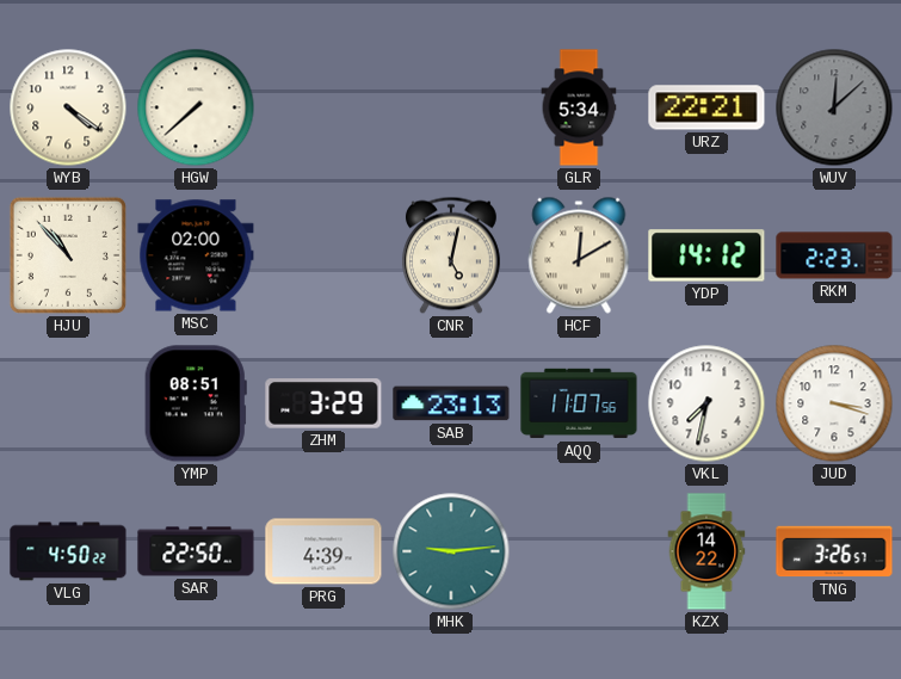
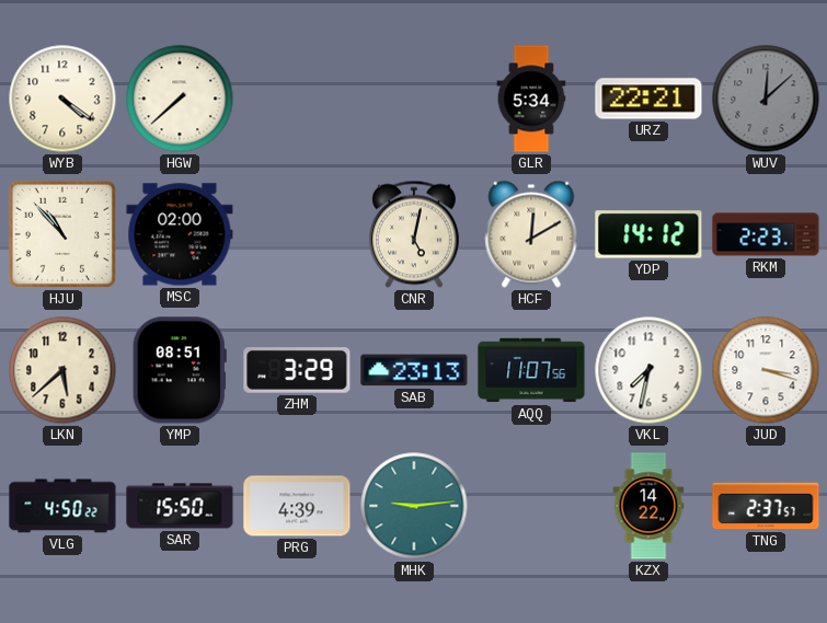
LKN: none -> 5:38
SAR: 22:50 -> 15:50
TNG: 3:26 -> 2:37
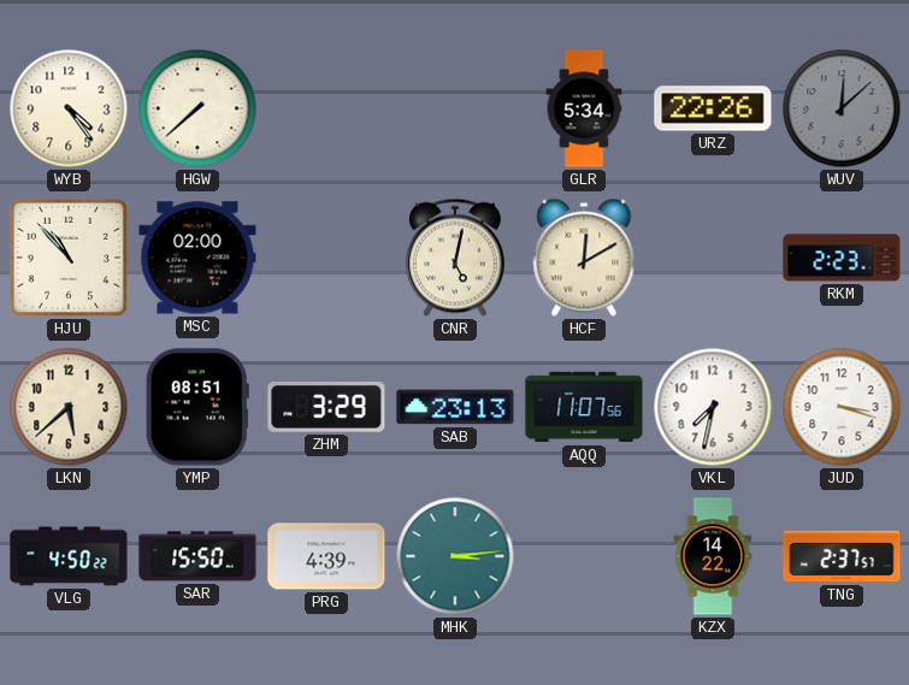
WYB: 4:21 -> 4:24
URZ: 22:21 -> 22:26
YDP: 14:12 -> none
MHK: 9:14 -> 3:14
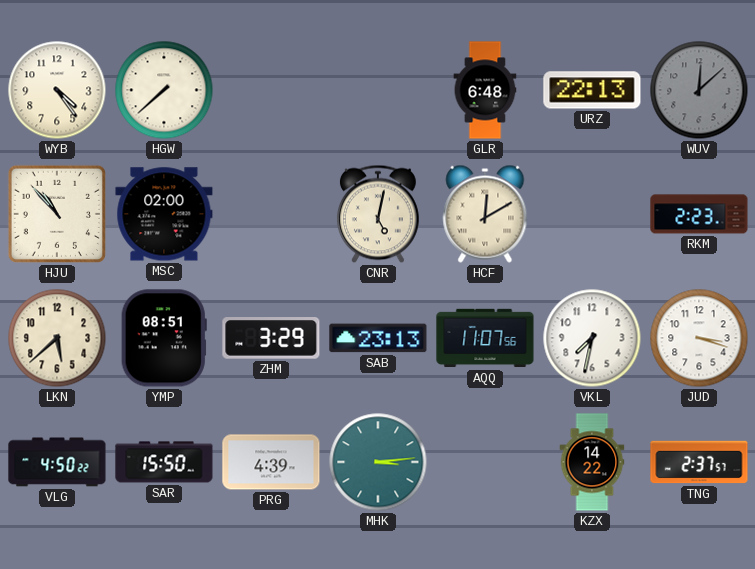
GLR: 5:34 -> 6:48
URZ: 22:26 -> 22:13
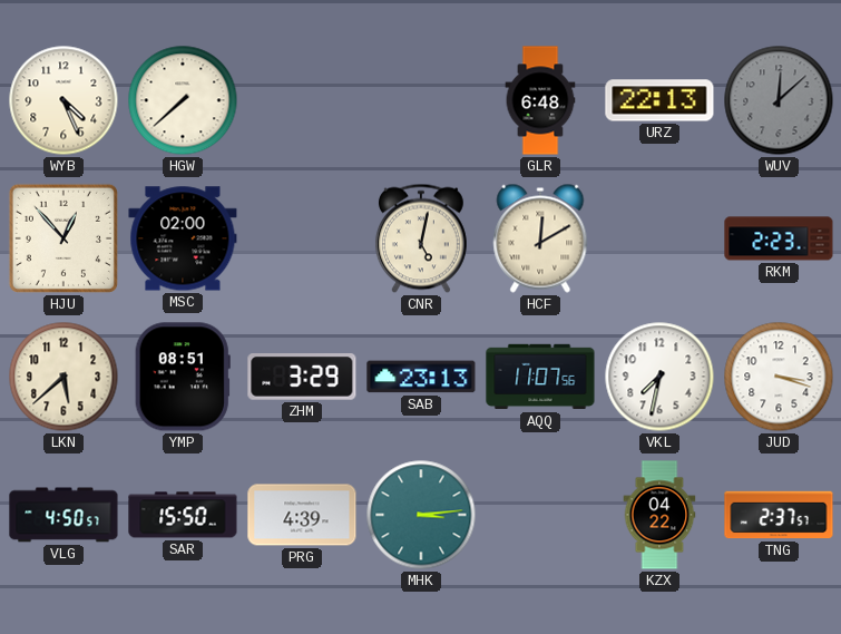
WYB: 4:24 -> 4:26
HJU: 10:53 -> 12:53
VLG: 4:50:22 -> 4:50:57
KZX: 14:22 -> 04:22
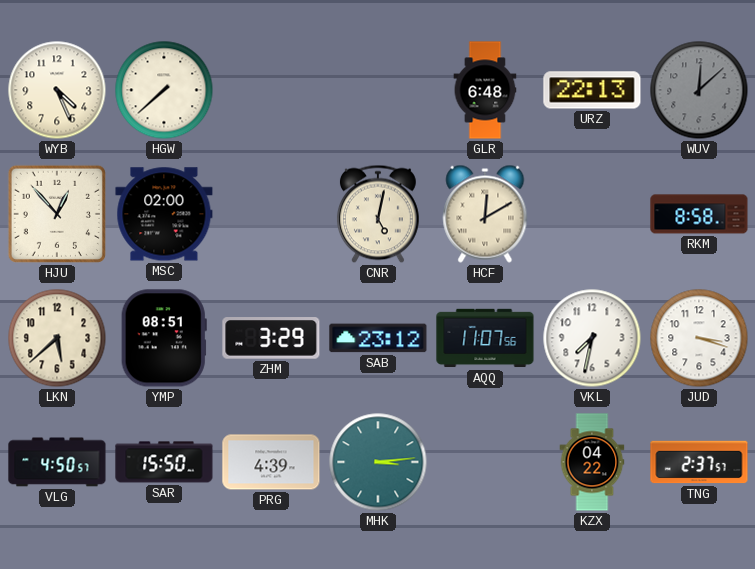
RKM: 2:23 -> 8:58
SAB: 23:13 -> 23:12
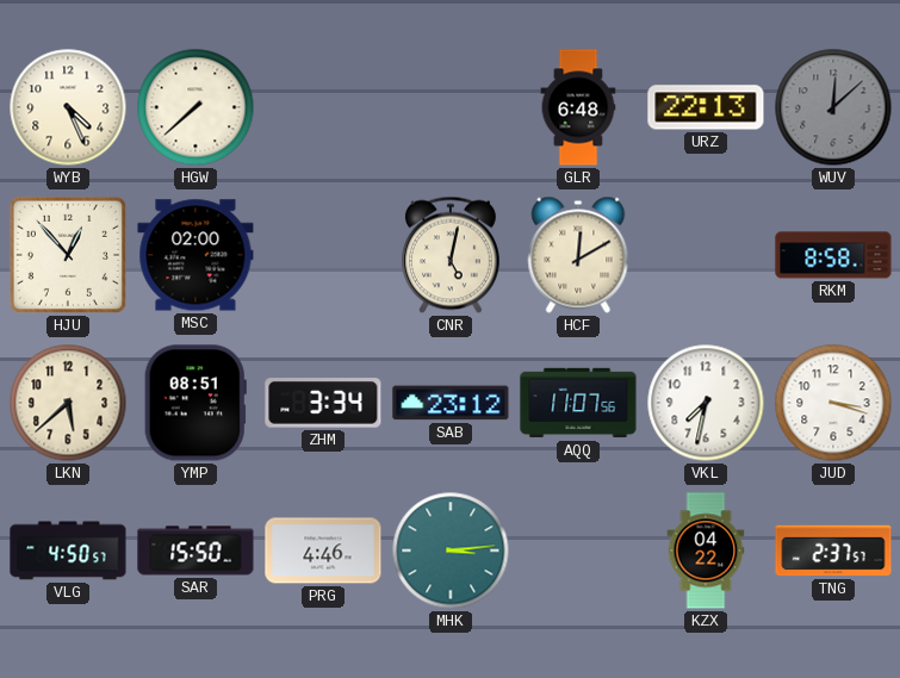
ZHM: 3:29 -> 3:34
PRG: 4:39 -> 4:46
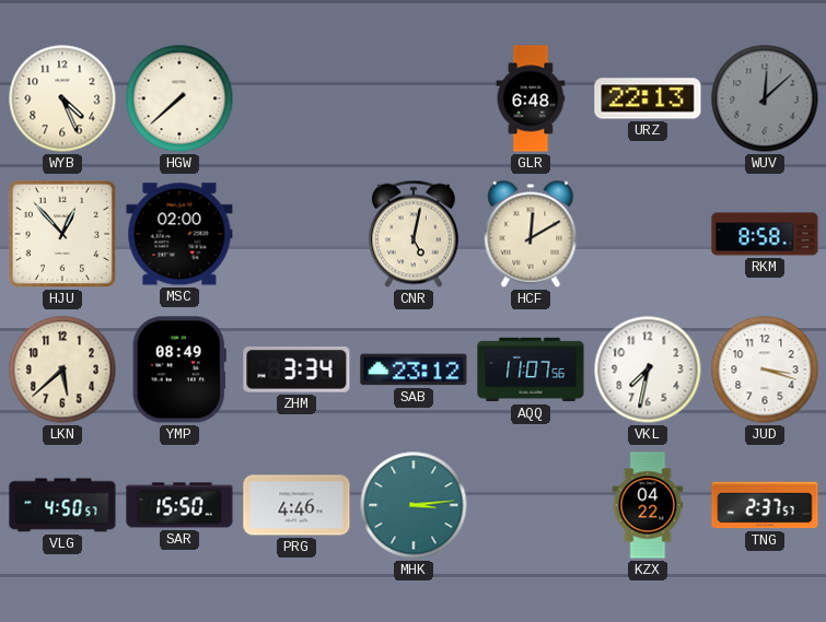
YMP: 08:51 -> 08:49
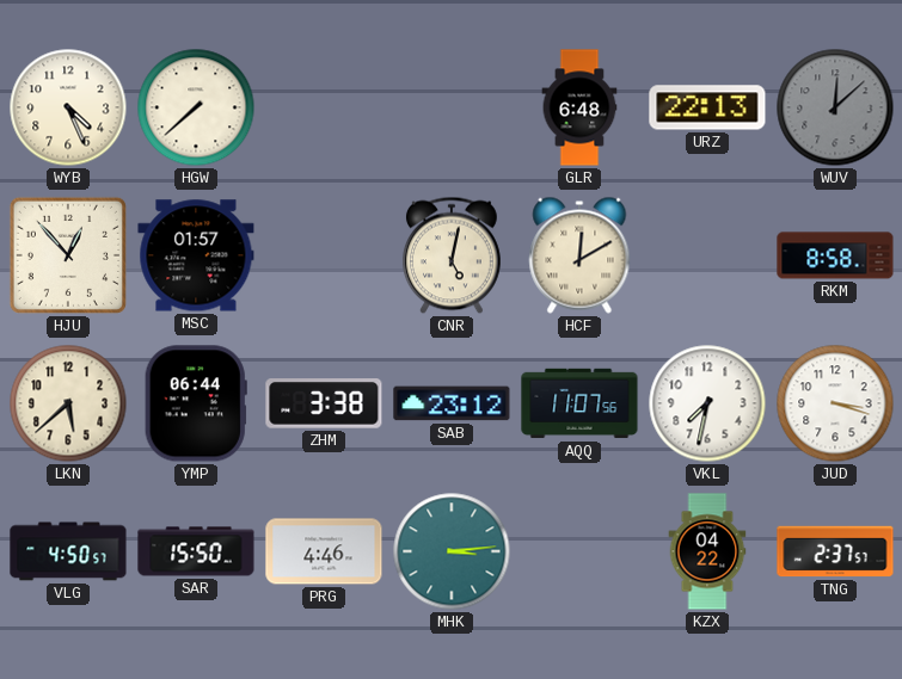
MSC: 02:00 -> 01:57
YMP: 08:49 -> 06:44
ZHM: 3:34 -> 3:38
